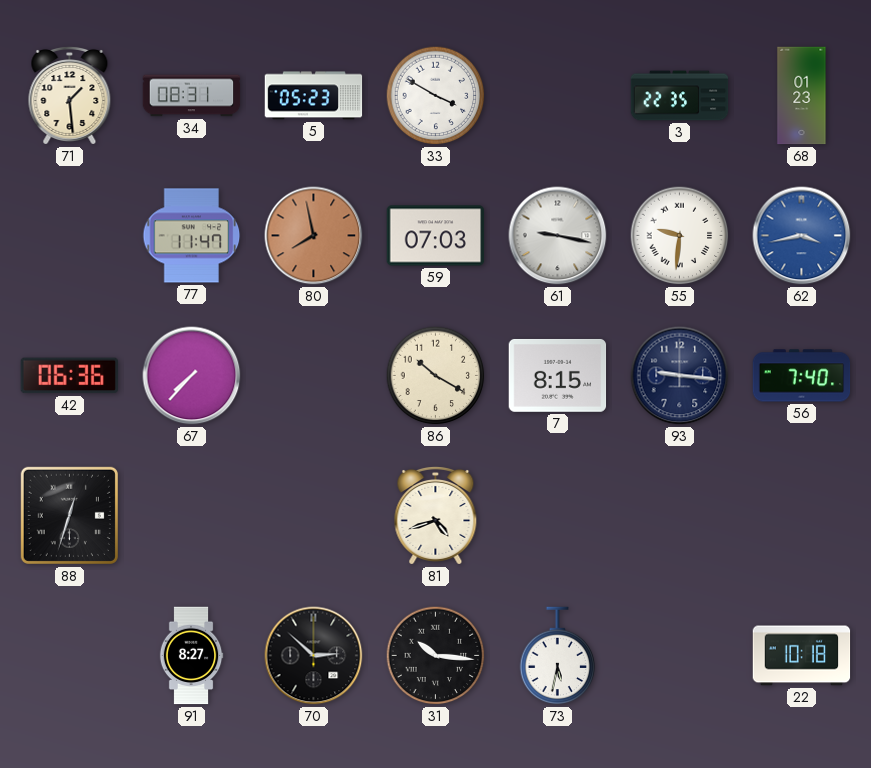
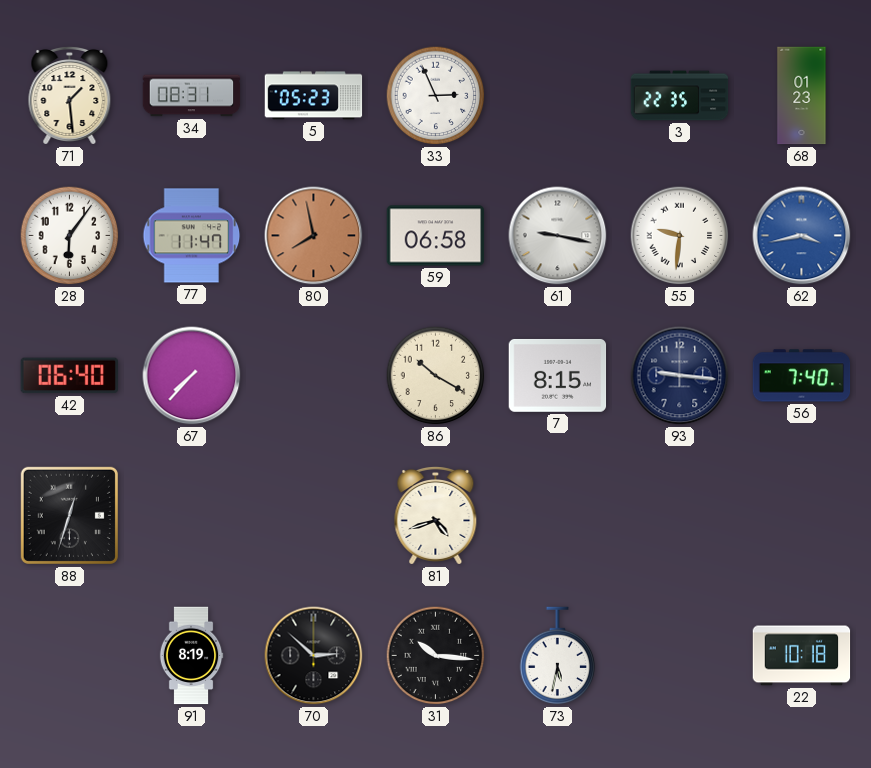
33: 3:50 -> 2:56
28: none -> 6:06
59: 07:03 -> 06:58
42: 06:36 -> 06:40
91: 8:27 -> 8:19
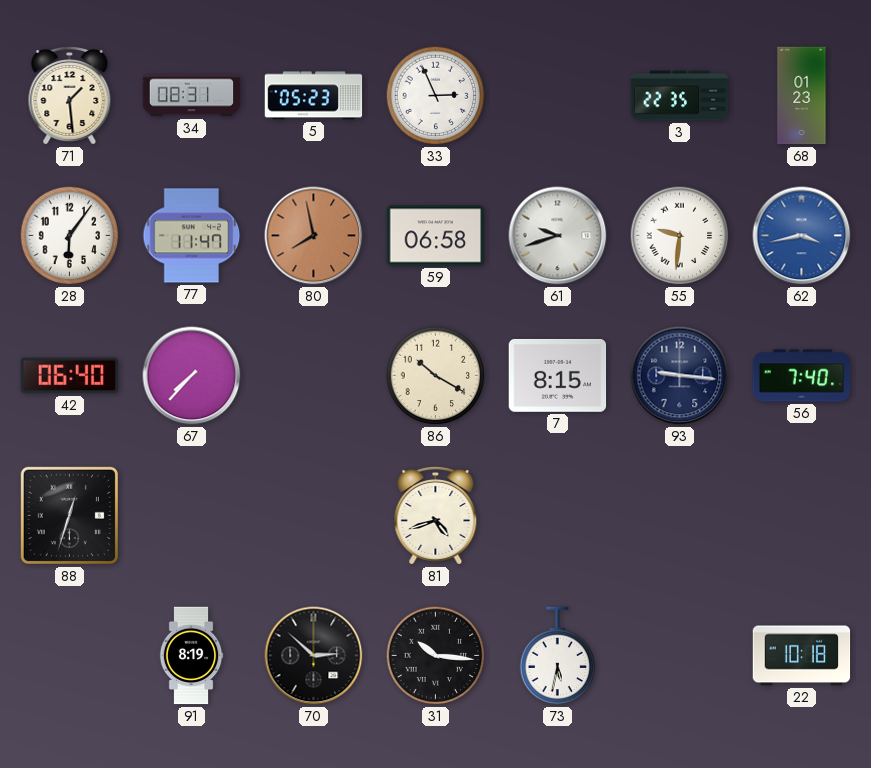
61: 9:17 -> 9:42
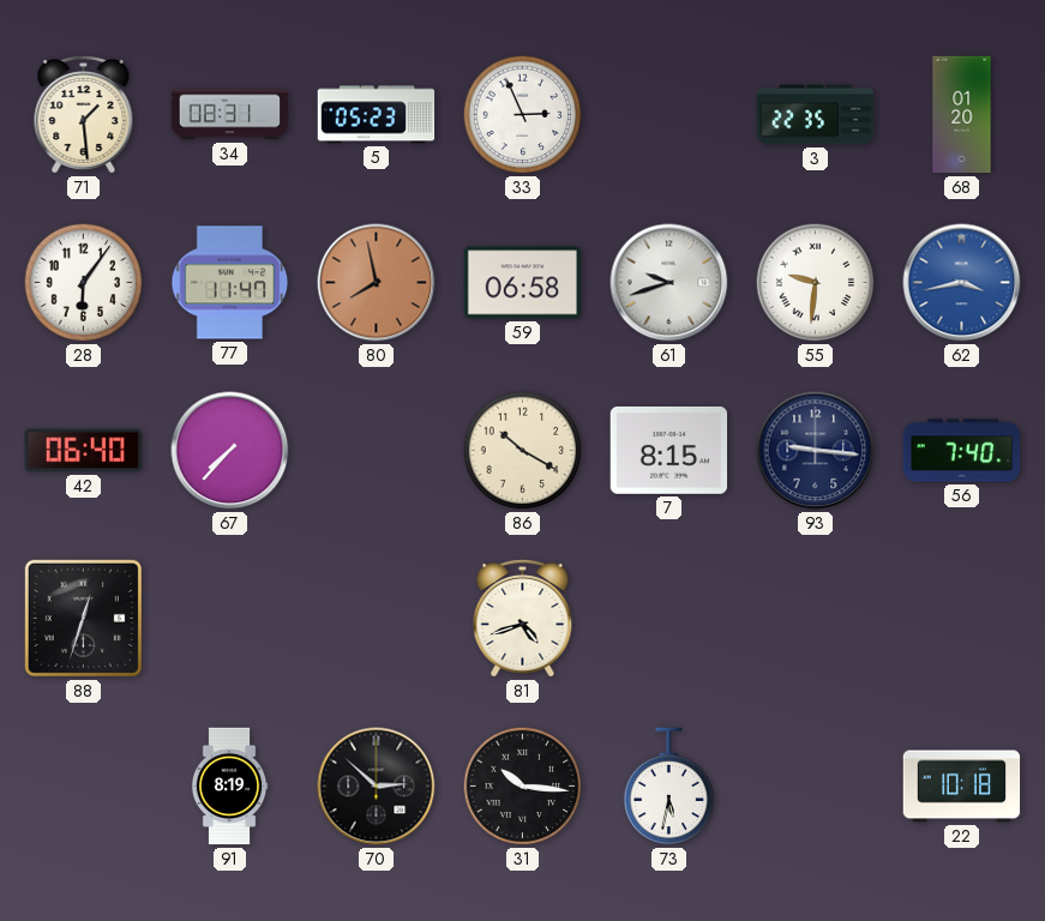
68: 01:23 -> 01:20
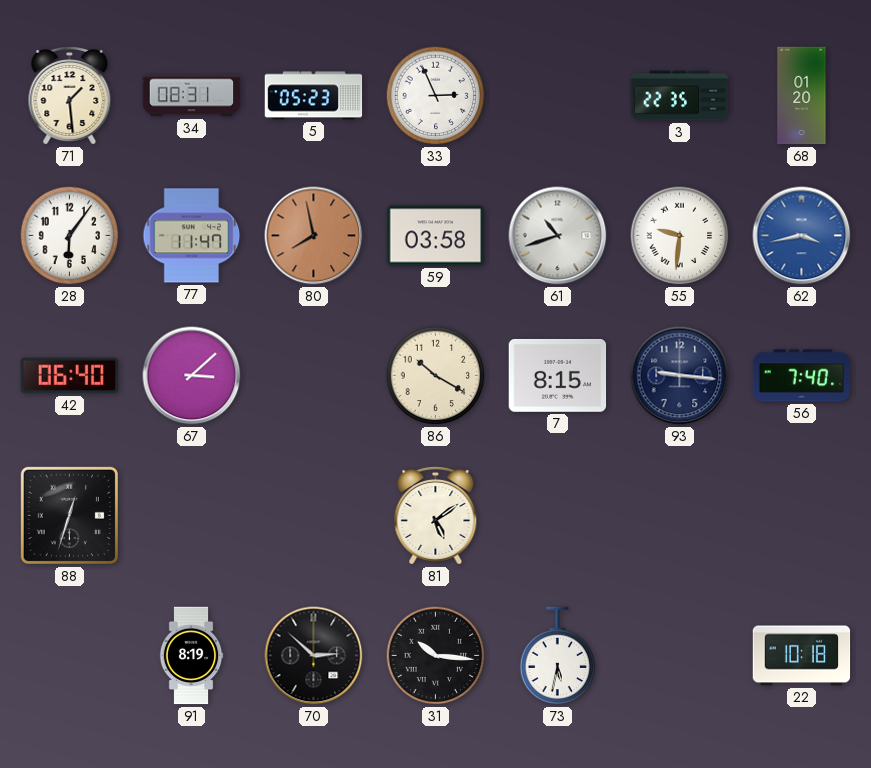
59: 06:58 -> 03:58
61: 9:42 -> 10:42
67: 7:37 -> 3:08
81: 4:42 -> 5:09
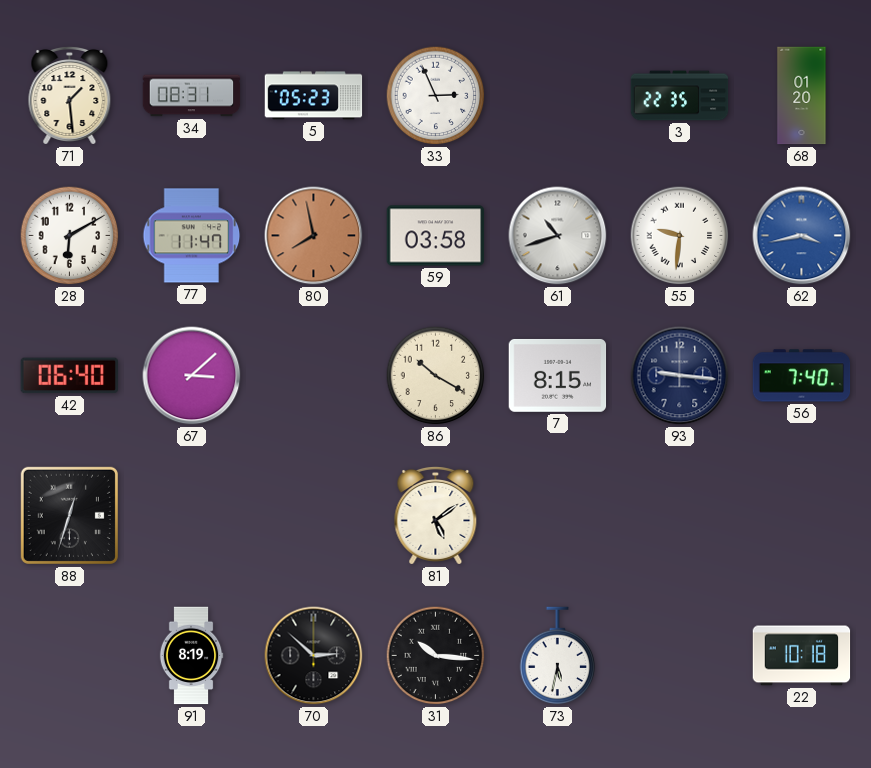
28: 6:06 -> 6:10
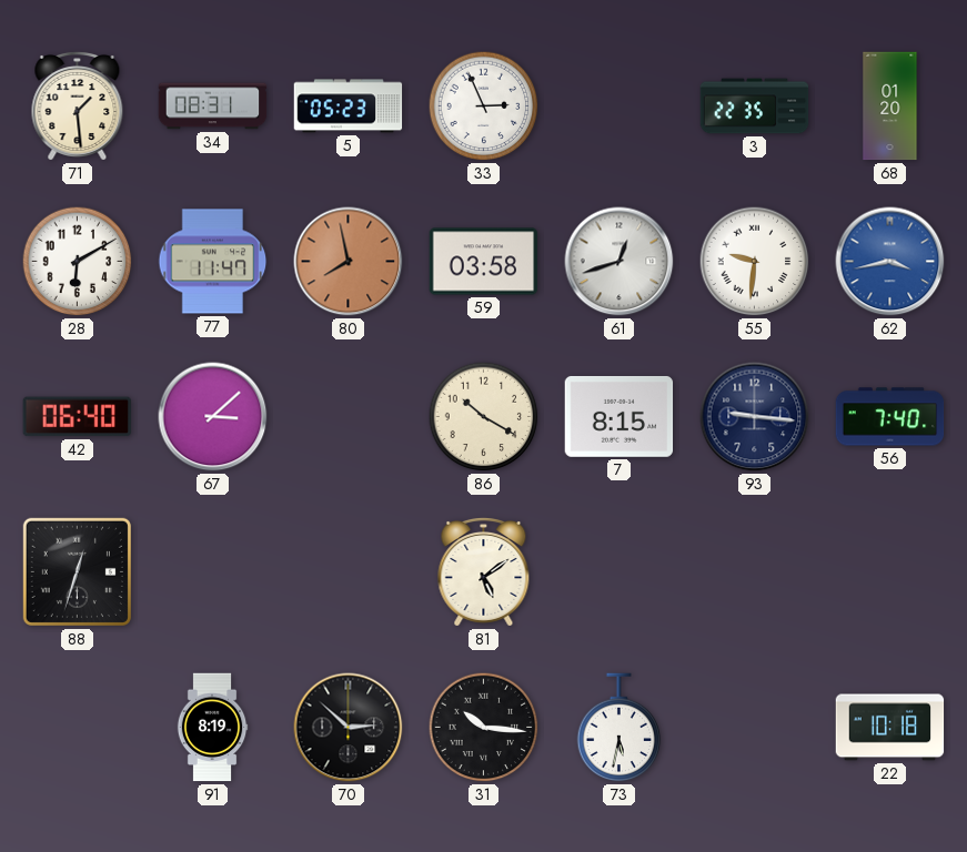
61: 10:42 -> 12:42
